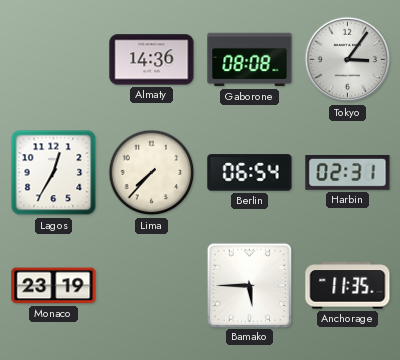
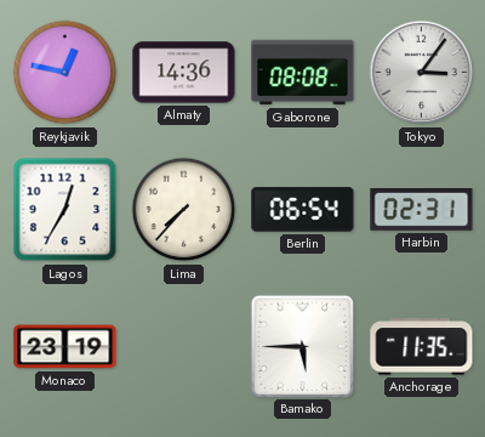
Reykjavik: none -> 12:47
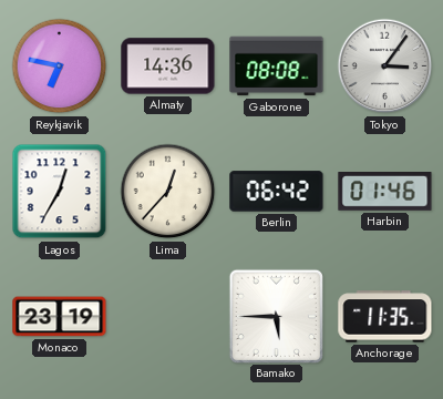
Reykjavik: 12:47 -> 6:47
Lima: 7:37 -> 12:37
Berlin: 06:54 -> 06:42
Harbin: 02:31 -> 01:46
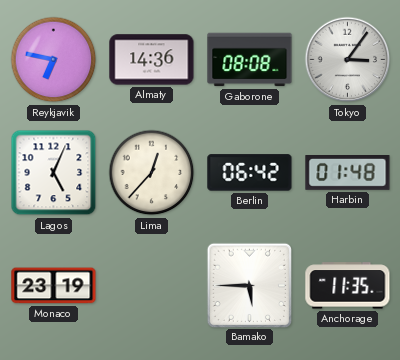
Lagos: 12:35 -> 5:04
Harbin: 01:46 -> 01:48
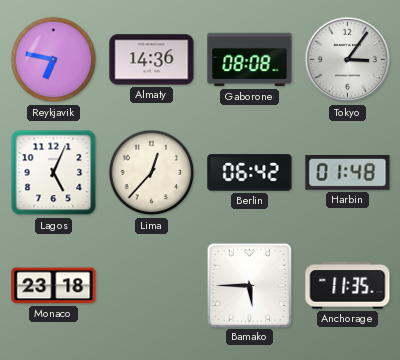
Monaco: 23:19 -> 23:18
